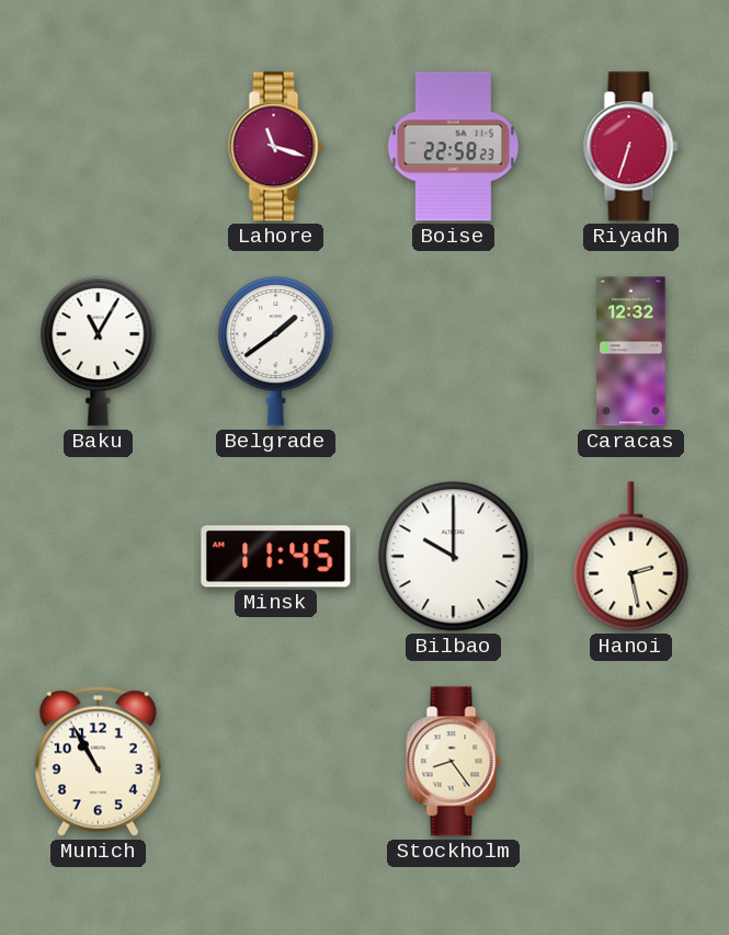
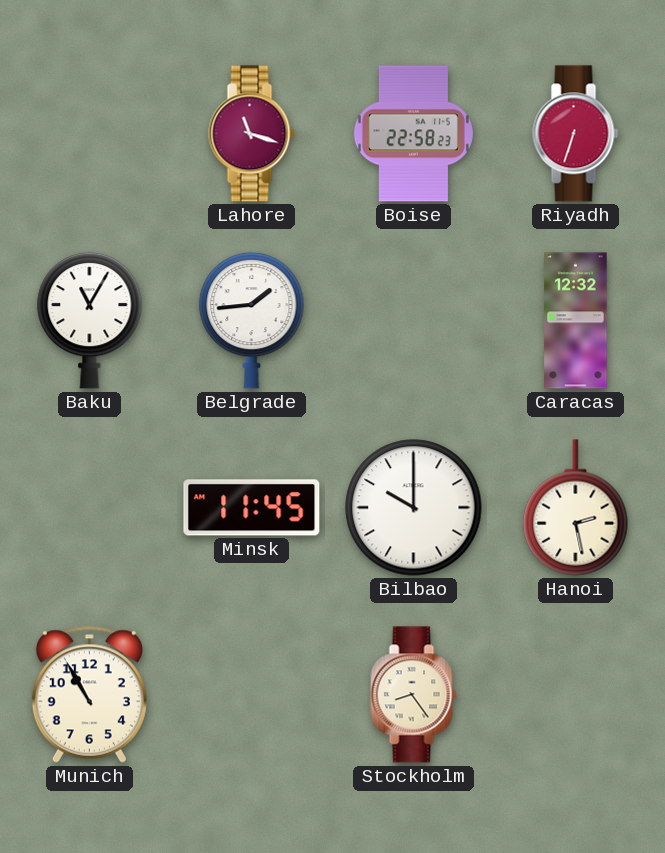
Belgrade: 1:39 -> 1:44
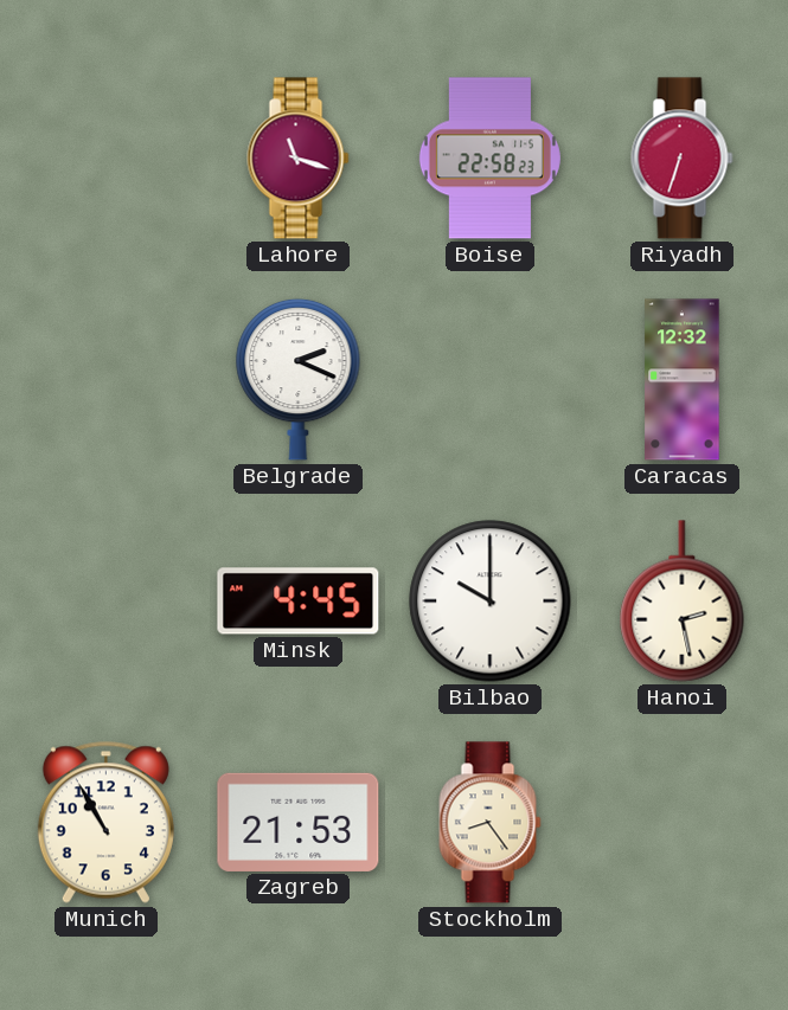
Baku: 11:05 -> none
Belgrade: 1:44 -> 2:19
Minsk: 11:45 -> 4:45
Zagreb: none -> 21:53
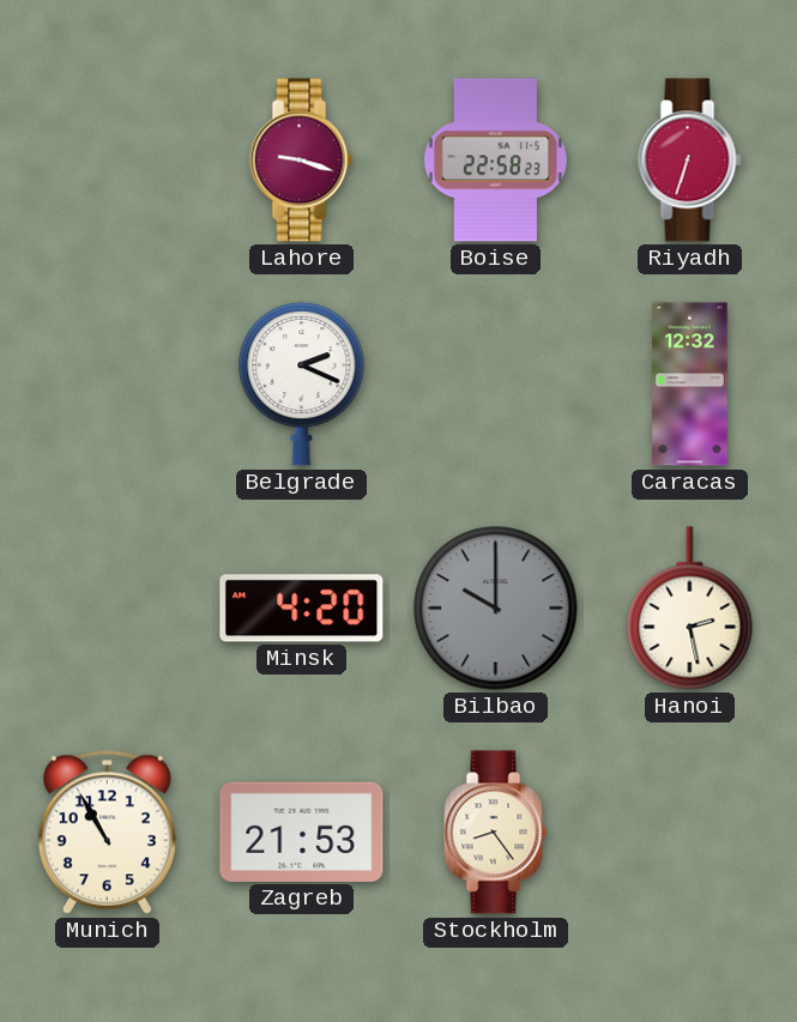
Lahore: 11:18 -> 9:18
Minsk: 4:45 -> 4:20
Bilbao dial: white -> grey
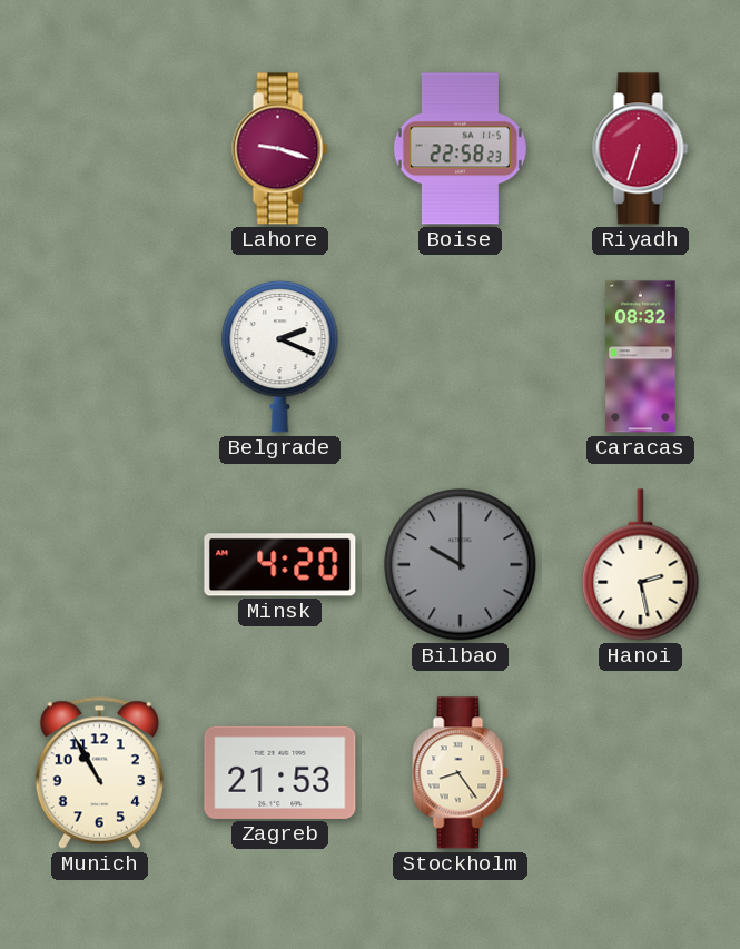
Caracas: 12:32 -> 08:32
